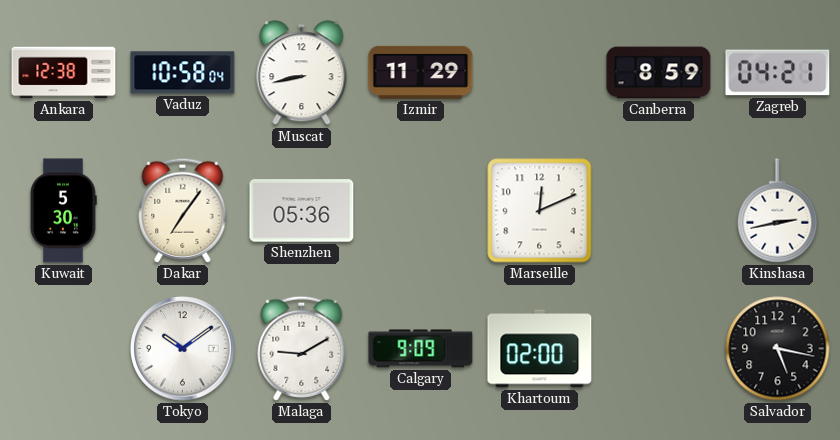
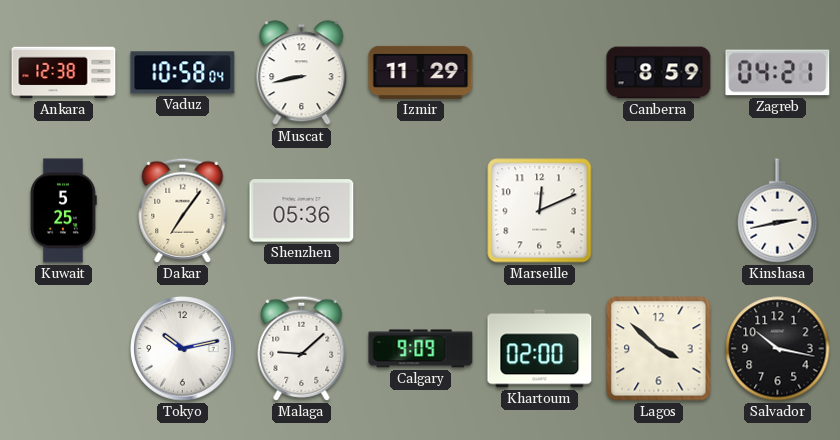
Kuwait: 5:30 -> 5:25
Tokyo: 10:09 -> 10:13
Malaga: 9:10 -> 9:08
Lagos: none -> 3:52
Salvador: 5:17 -> 10:17
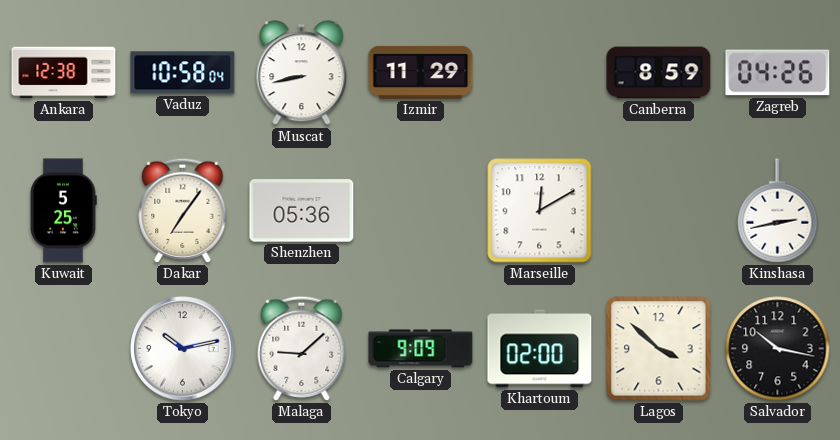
Zagreb: 04:21 -> 04:26
Marseille: 12:11 -> 12:10
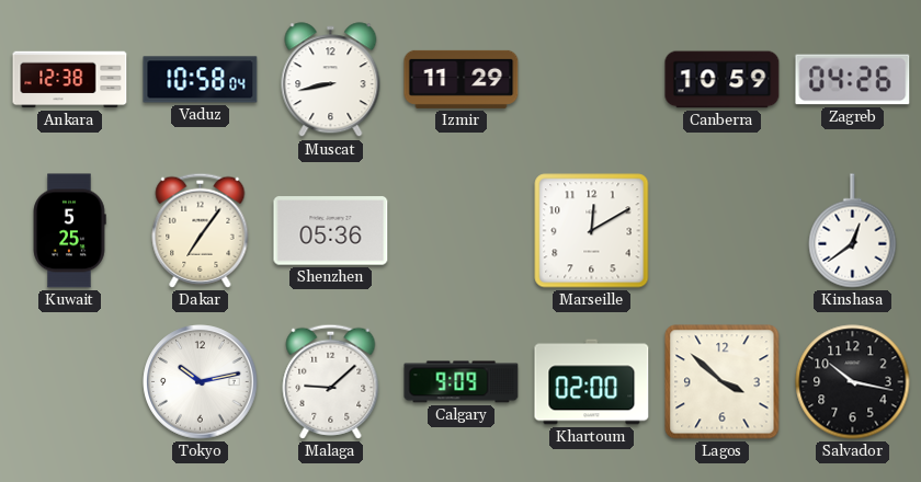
Canberra: 8:59 -> 10:59
Kinshasa: 2:43 -> 12:39
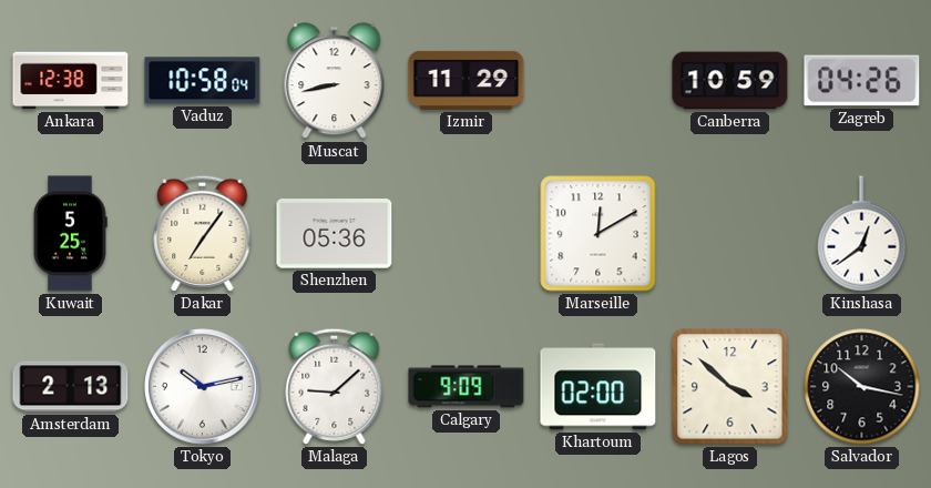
Amsterdam: none -> 2:13
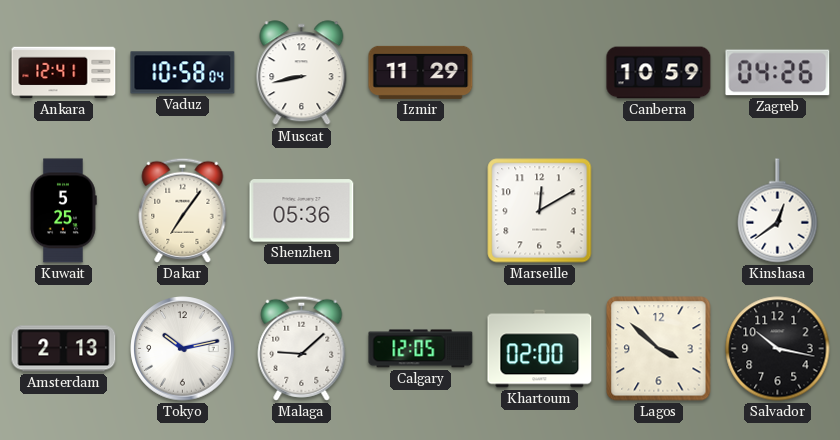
Ankara: 12:38 -> 12:41
Calgary: 9:09 -> 12:05
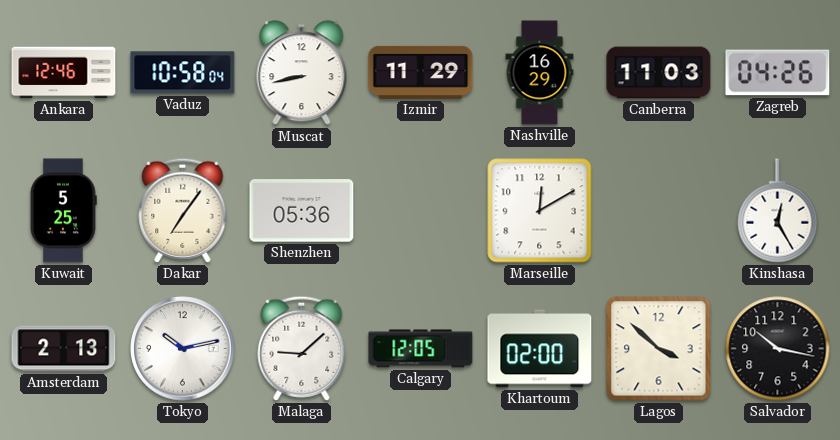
Ankara: 12:41 -> 12:46
Nashville: none -> 16:29
Canberra: 10:59 -> 11:03
Kinshasa: 12:39 -> 12:25
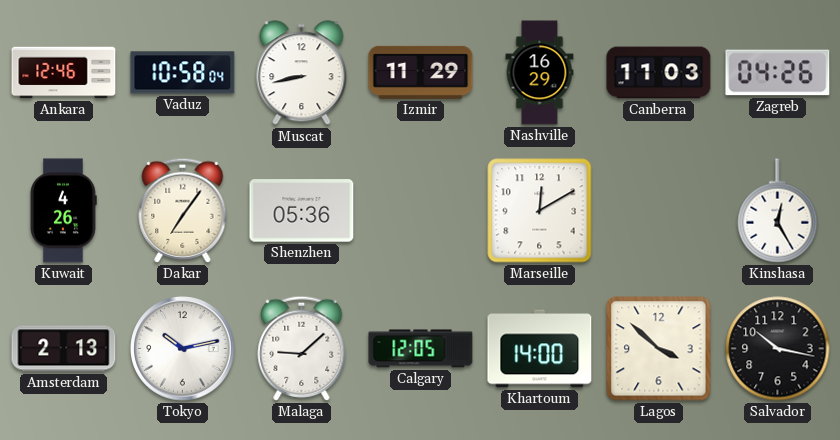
Kuwait: 5:25 -> 4:26
Khartoum: 02:00 -> 14:00
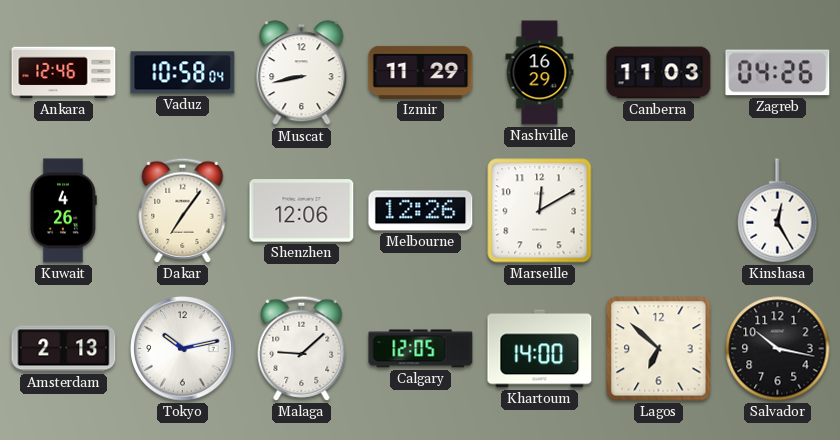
Shenzhen: 05:36 -> 12:06
Melbourne: none -> 12:26
Lagos: 3:52 -> 6:52
